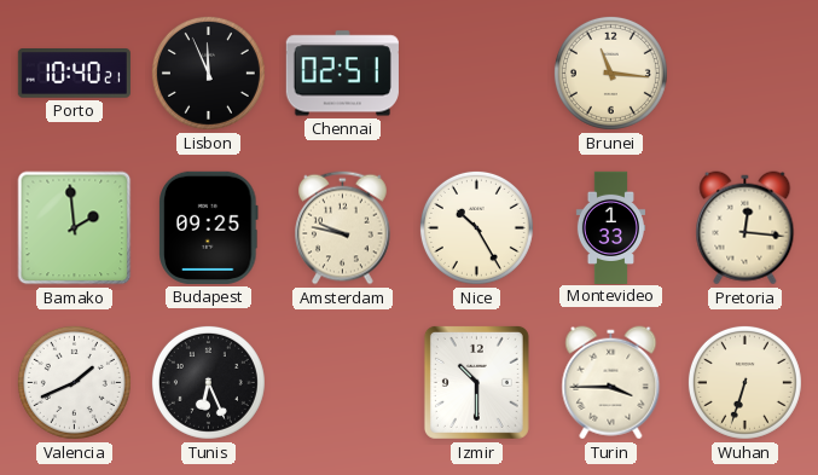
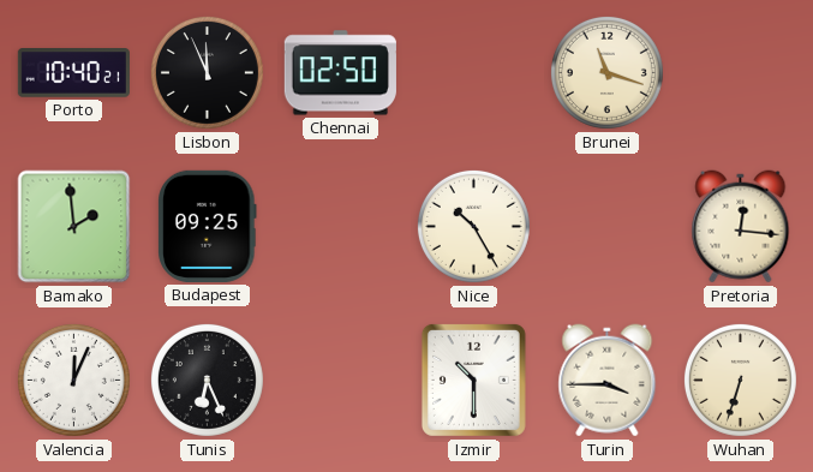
Chennai: 02:51 -> 02:50
Brunei: 11:16 -> 11:18
Amsterdam: 9:47 -> none
Montevideo: 1:33 -> none
Valencia: 1:41 -> 12:04
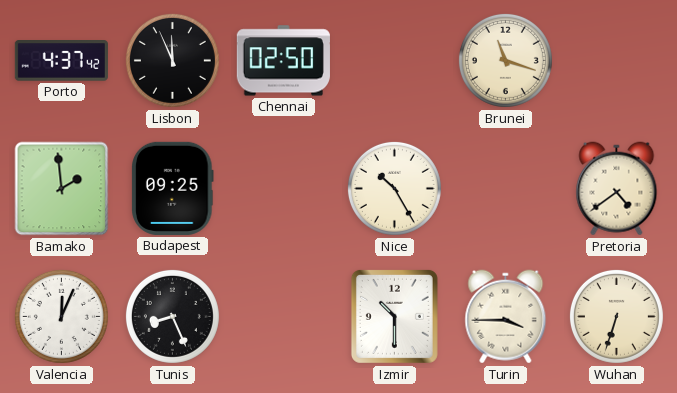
Porto: 10:40 -> 4:37
Pretoria: 12:16 -> 4:39
Tunis: 6:26 -> 8:26
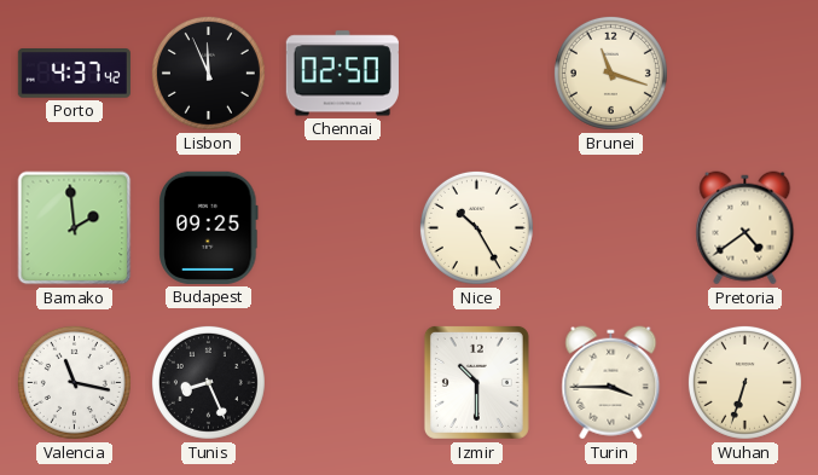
Valencia: 12:04 -> 11:17
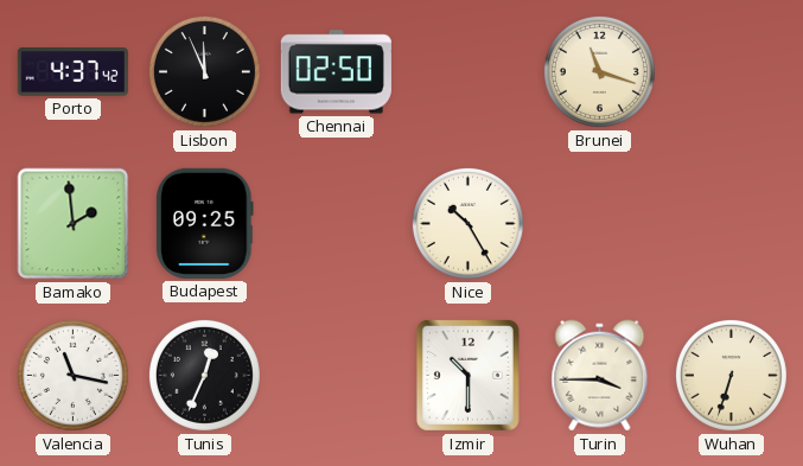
Pretoria: 4:39 -> none
Tunis: 8:26 -> 12:34
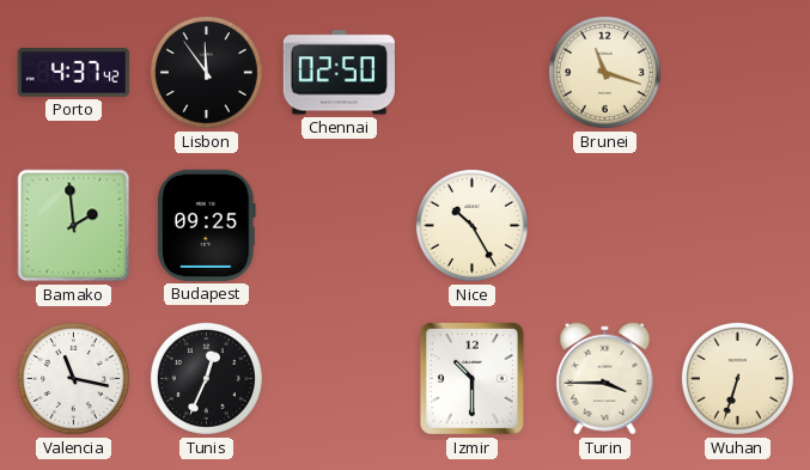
Lisbon: 11:56 -> 11:54
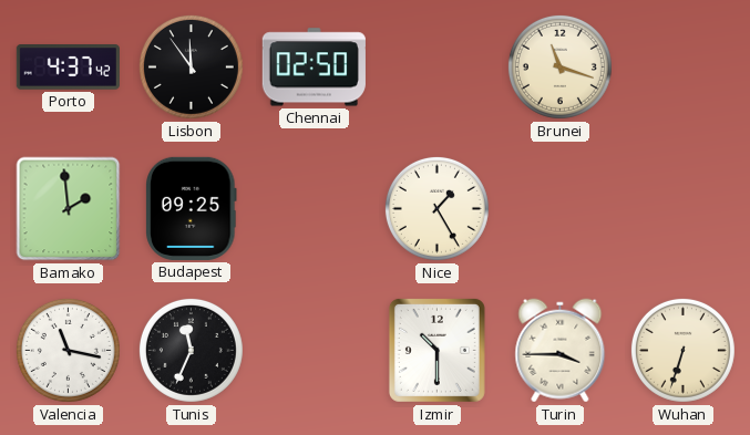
Nice: 10:25 -> 1:25
Tunis: 12:34 -> 11:34
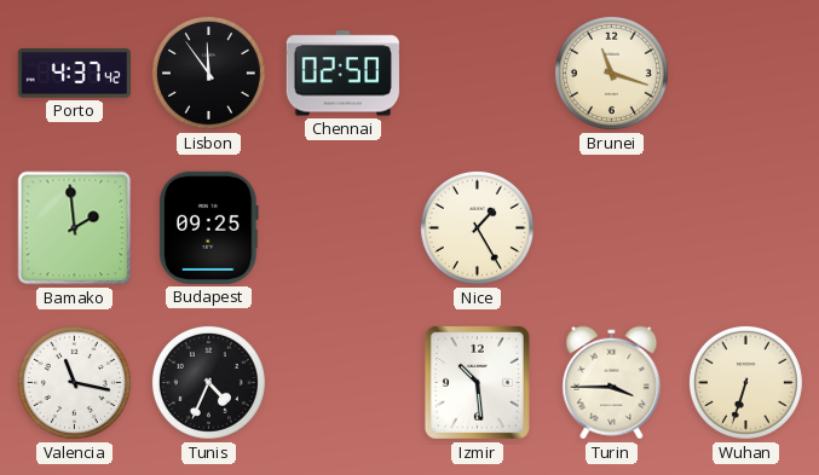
Tunis: 11:34 -> 4:34
Izmir: 10:30 -> 10:29
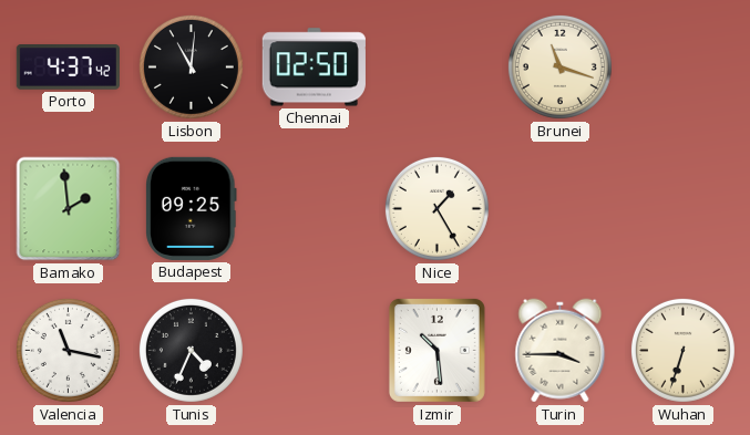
Lisbon: 11:54 -> 11:01
